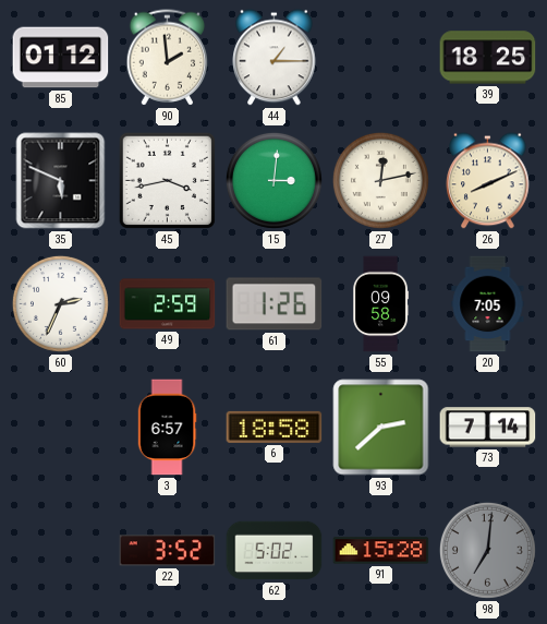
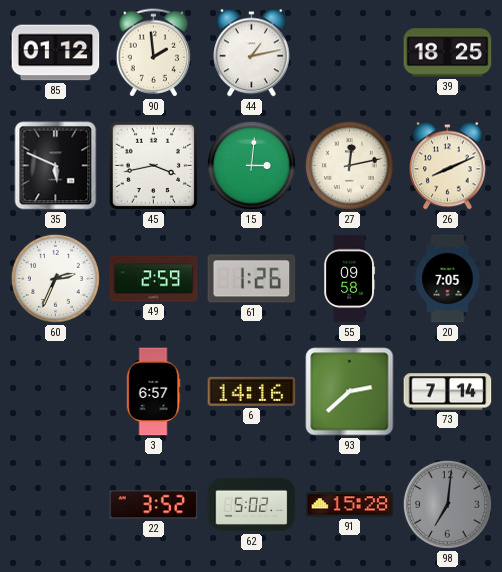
44: 1:15 -> 1:13
6: 18:58 -> 14:16
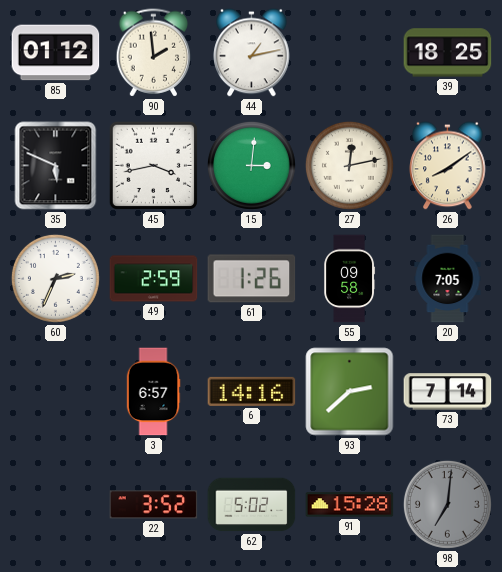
26: 8:11 -> 8:09
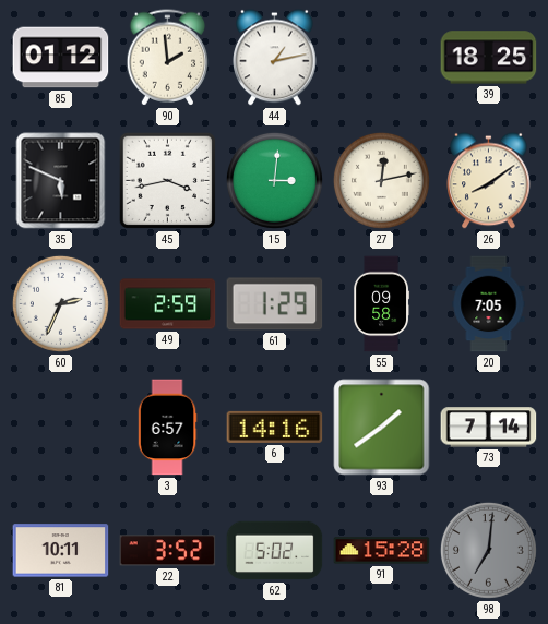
61: 1:26 -> 1:29
93: 2:38 -> 1:39
81: none -> 10:11
